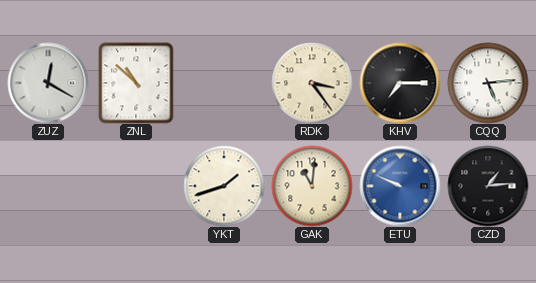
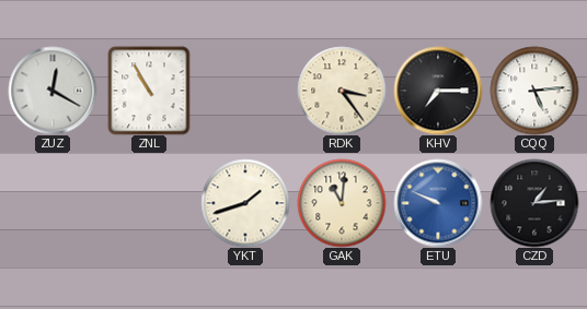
ZNL: 10:52 -> 10:55
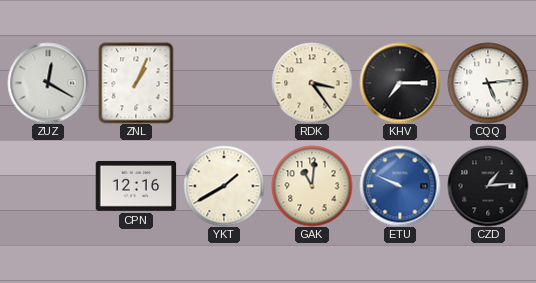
ZNL: 10:55 -> 1:04
CPN: none -> 12:16
YKT: 1:42 -> 1:40
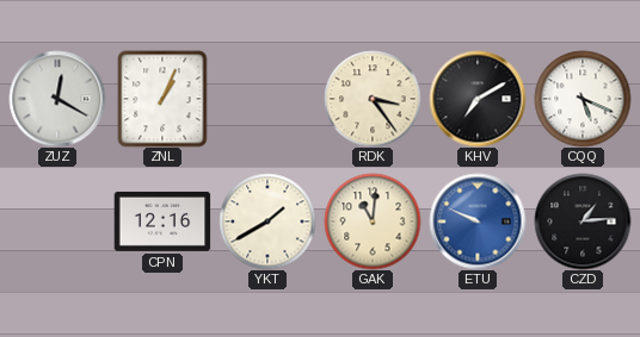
KHV: 7:15 -> 7:10
CQQ: 5:14 -> 5:19
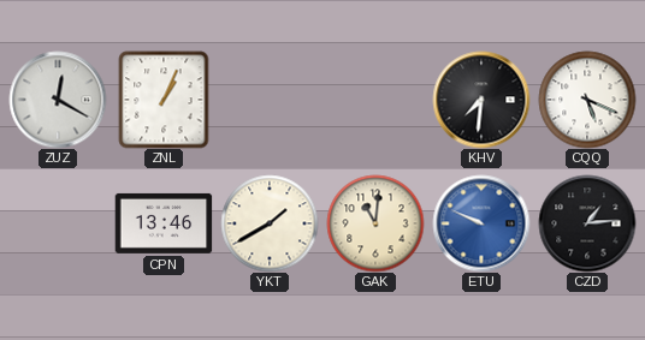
RDK: 3:24 -> none
KHV: 7:10 -> 7:31
CPN: 12:16 -> 13:46
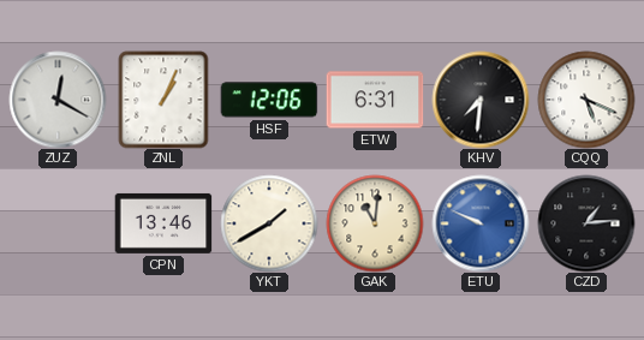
HSF: none -> 12:06
ETW: none -> 6:31
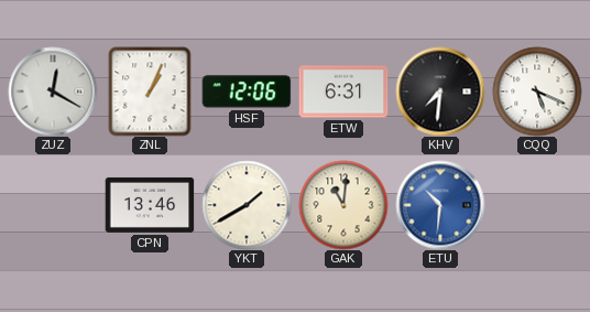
ETU: 9:49 -> 10:31
CZD: 1:14 -> none
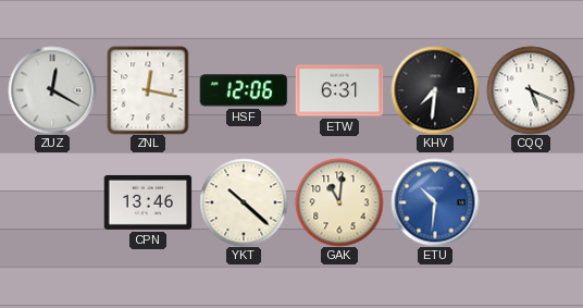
ZNL: 1:04 -> 12:17
YKT: 1:40 -> 10:22
